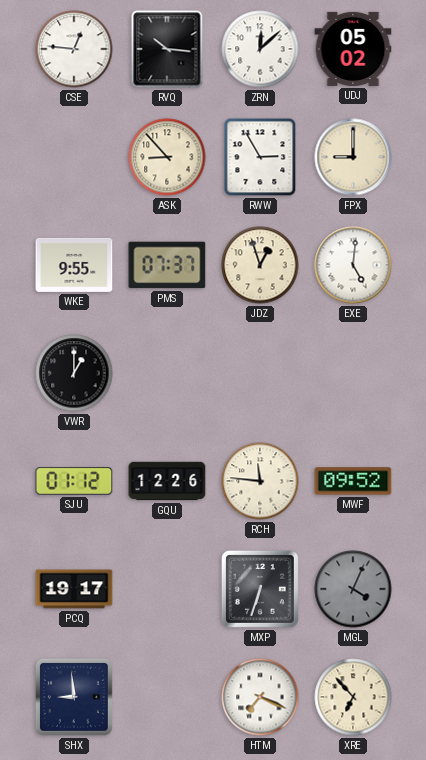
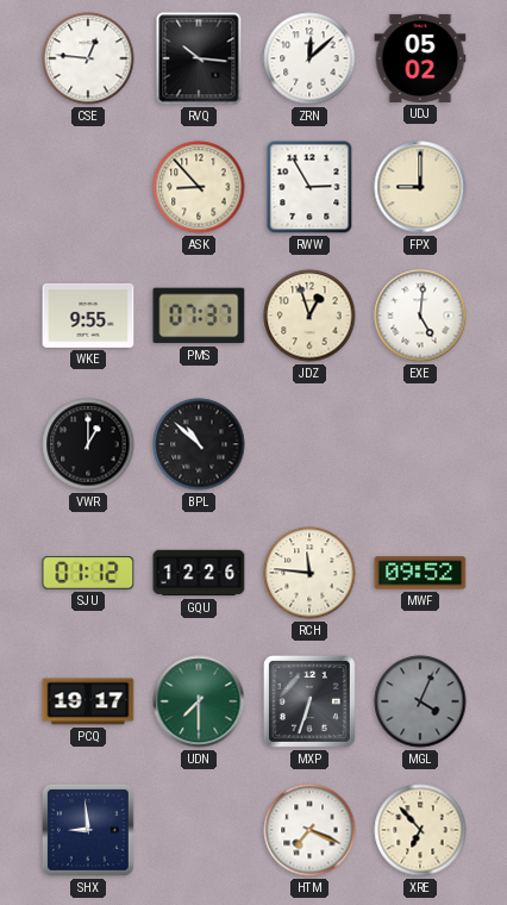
BPL: none -> 10:52
UDN: none -> 7:30
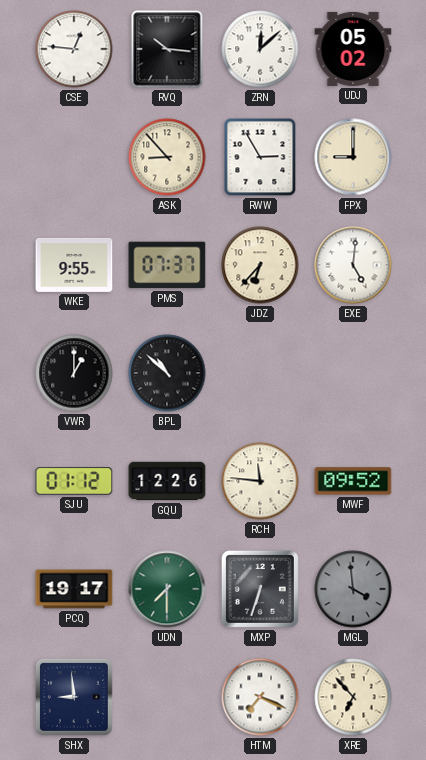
JDZ: 12:57 -> 6:37
MGL: 4:04 -> 3:59
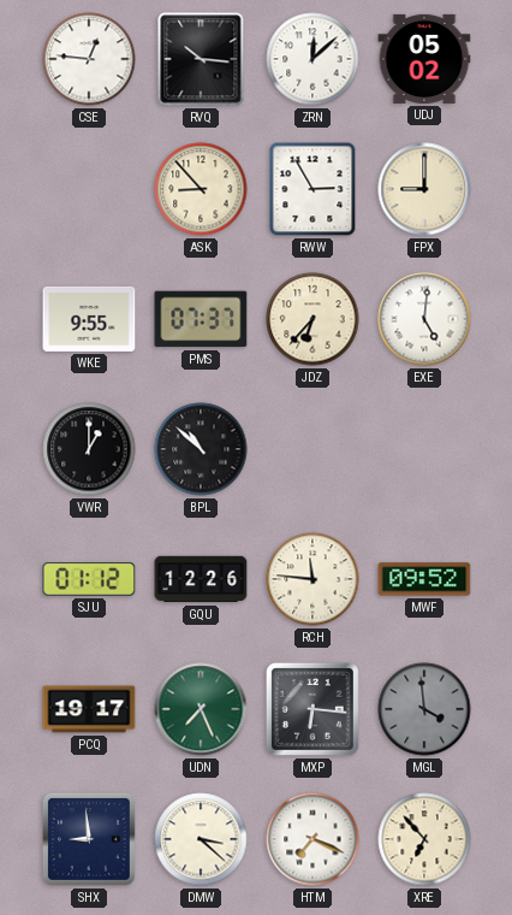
UDN: 7:30 -> 7:26
MXP: 6:33 -> 6:16
DMW: none -> 3:22
